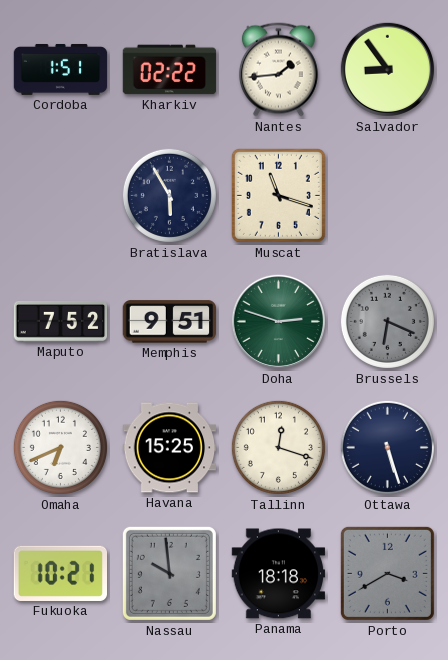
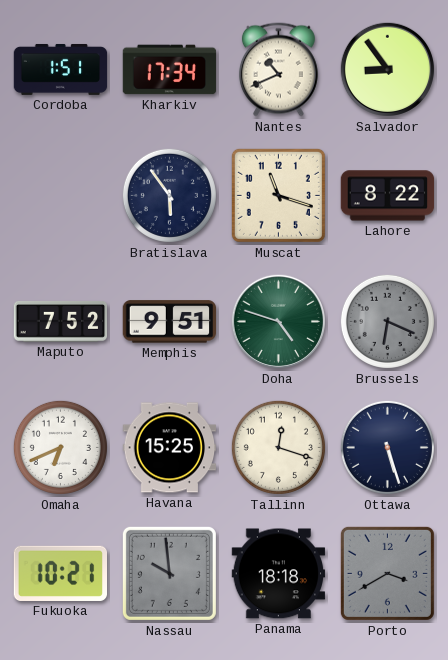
Kharkiv: 02:22 -> 17:34
Nantes: 1:44 -> 10:41
Bratislava: 5:55 -> 5:54
Lahore: none -> 8:22
Doha: 2:48 -> 4:48
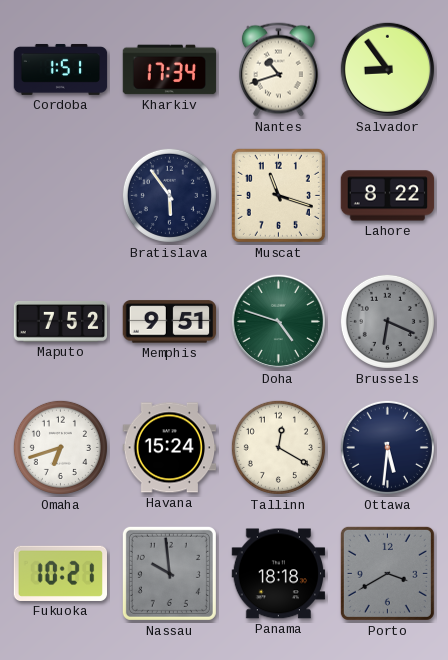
Nantes: 10:41 -> 10:42
Omaha: 6:41 -> 6:42
Havana: 15:25 -> 15:24
Tallinn: 12:18 -> 12:20
Ottawa: 5:27 -> 5:31
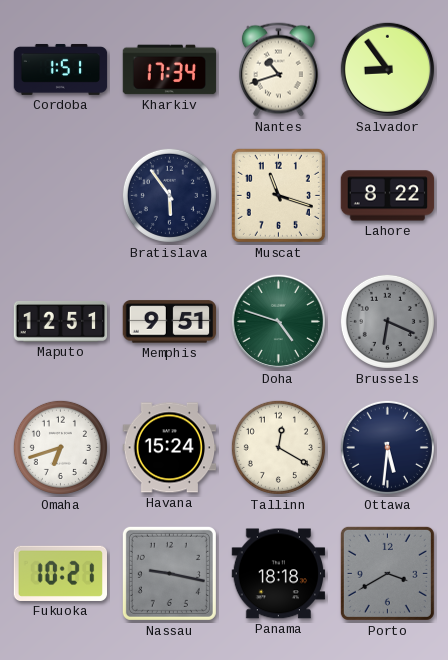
Maputo: 7:52 -> 12:51
Nassau: 9:59 -> 9:17
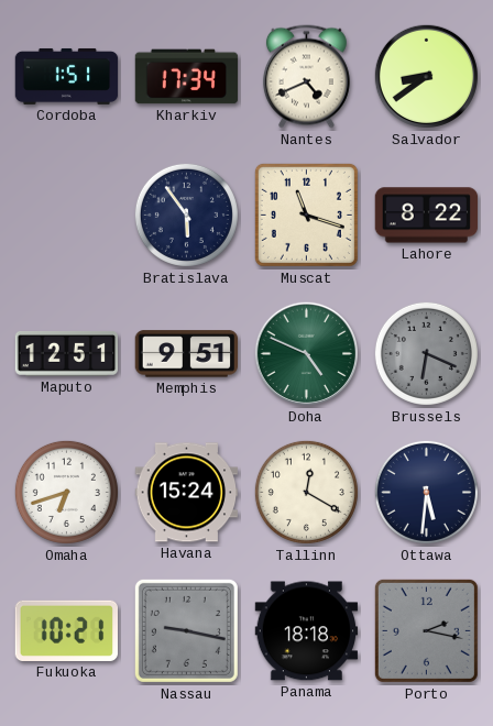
Nantes: 10:42 -> 4:41
Salvador: 8:54 -> 8:39
Doha: 4:48 -> 4:49
Porto: 3:40 -> 2:17
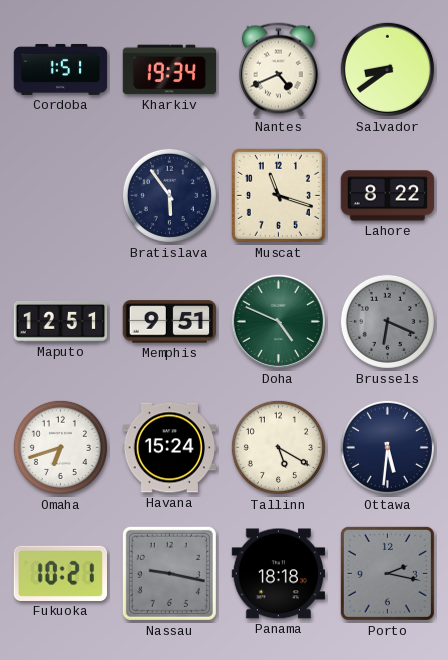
Kharkiv: 17:34 -> 19:34
Tallinn: 12:20 -> 5:20
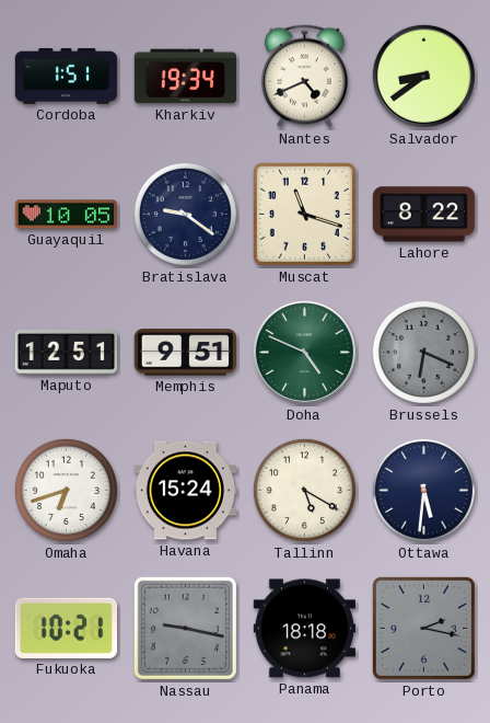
Guayaquil: none -> 10:05
Bratislava: 5:54 -> 9:21
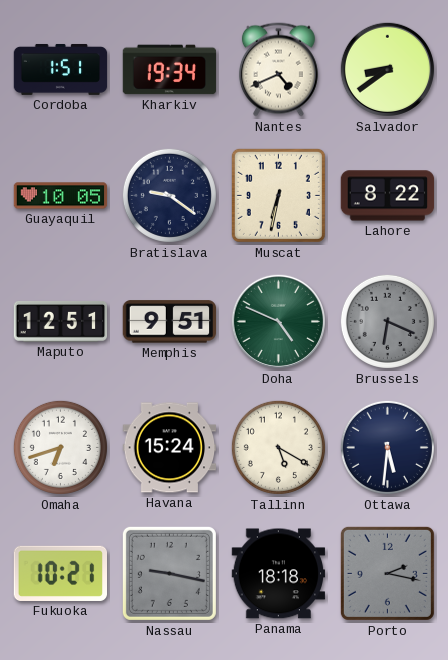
Muscat: 11:18 -> 6:32
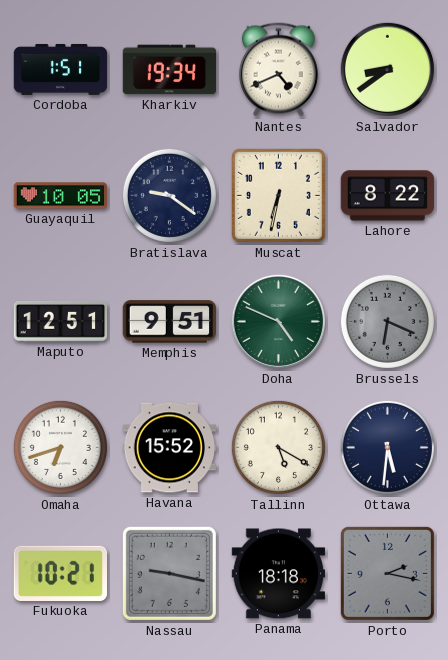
Havana: 15:24 -> 15:52
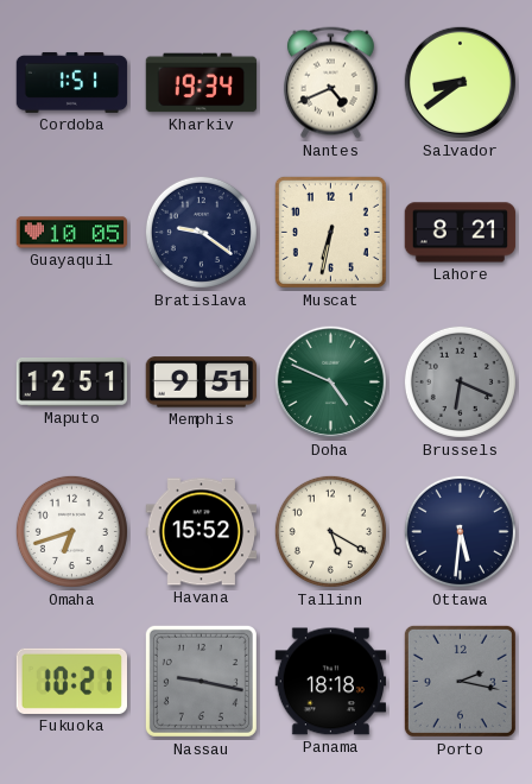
Lahore: 8:22 -> 8:21
